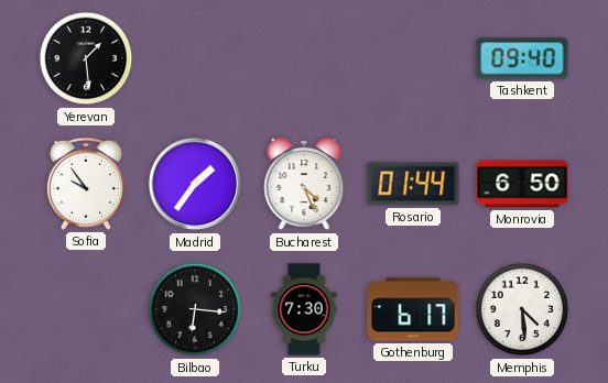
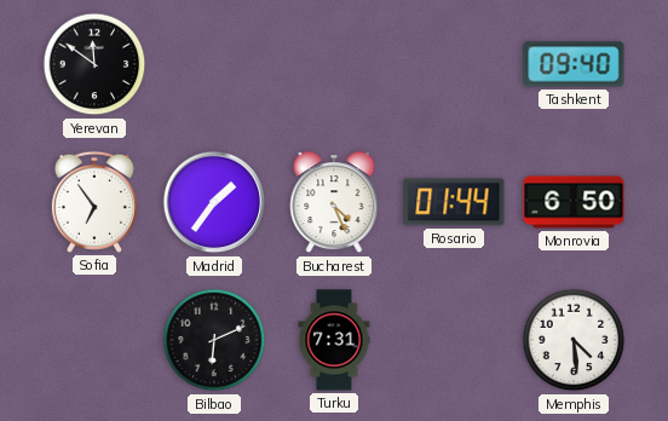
Yerevan: 1:29 -> 11:51
Sofia: 9:54 -> 6:54
Bilbao: 6:16 -> 6:11
Turku: 7:30 -> 7:31
Gothenburg: 6:17 -> none
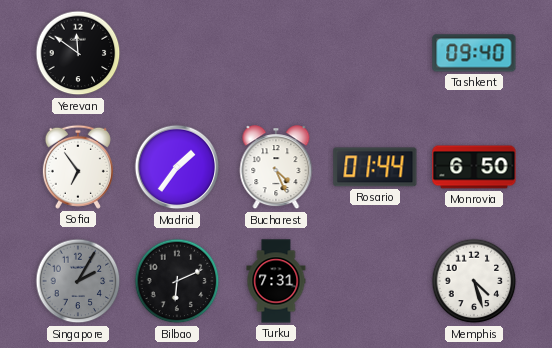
Singapore: none -> 2:05
Memphis: 4:29 -> 4:27
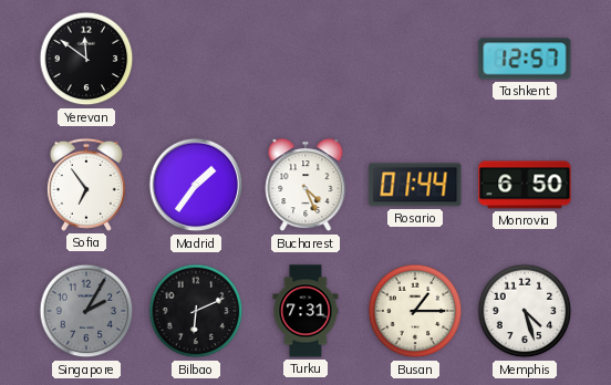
Tashkent: 09:40 -> 12:57
Busan: none -> 1:15
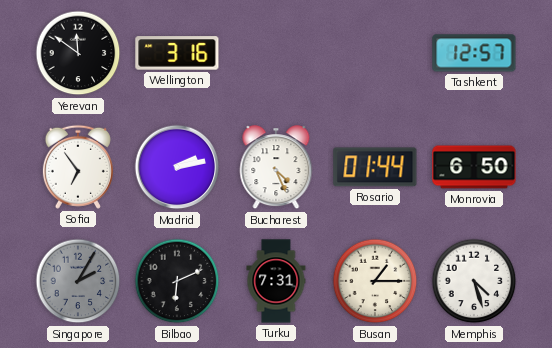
Wellington: none -> 3:16
Madrid: 1:36 -> 2:13
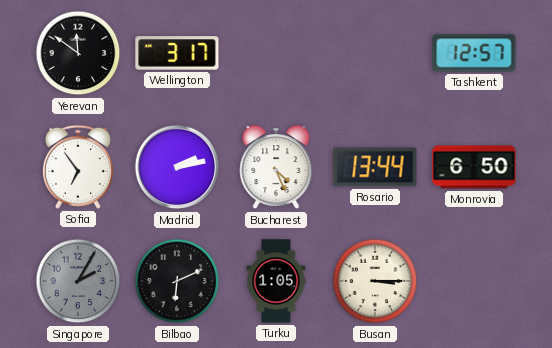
Wellington: 3:16 -> 3:17
Rosario: 01:44 -> 13:44
Turku: 7:31 -> 1:05
Busan: 1:15 -> 3:15
Memphis: 4:27 -> none
